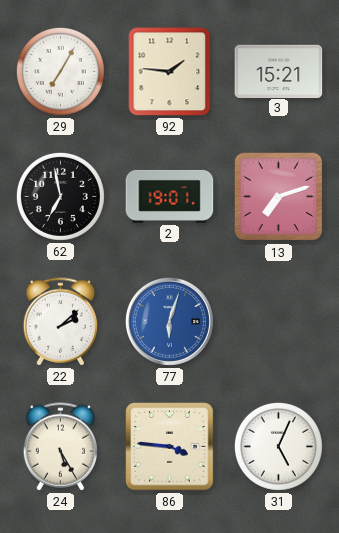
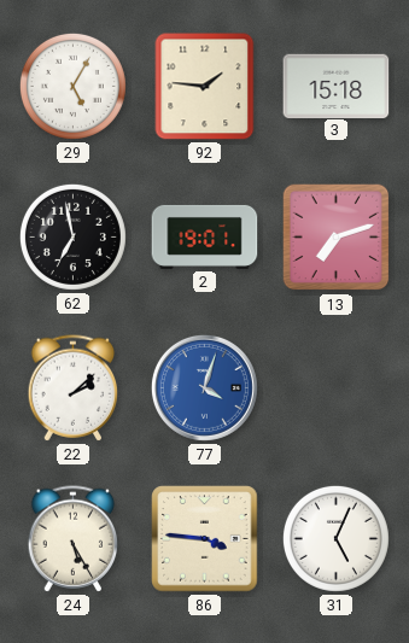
29: 7:05 -> 5:05
3: 15:21 -> 15:18
77: 6:03 -> 4:03
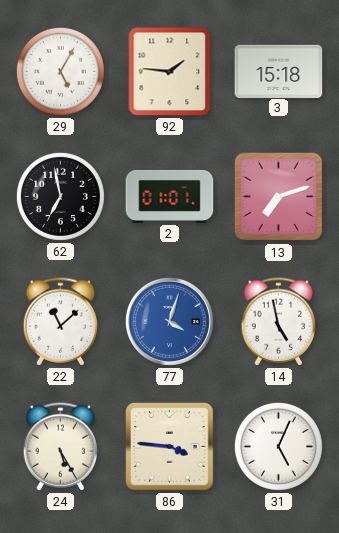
2: 19:01 -> 01:01
22: 2:08 -> 11:08
14: none -> 4:58
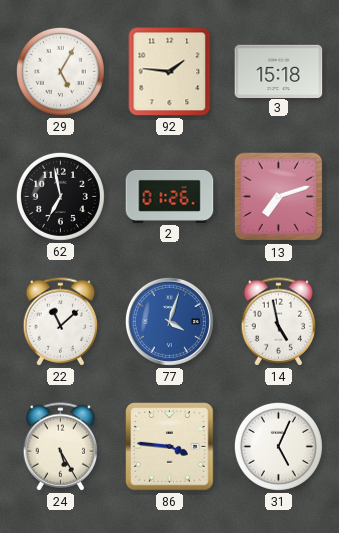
2: 01:01 -> 01:26
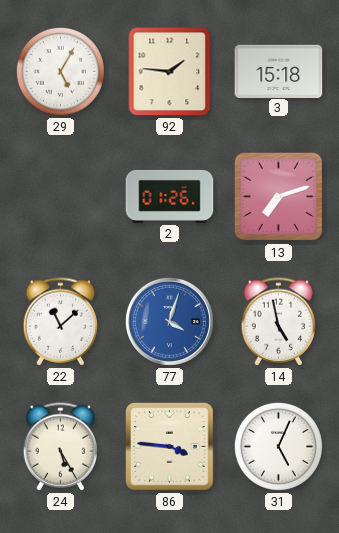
62: 6:58 -> none
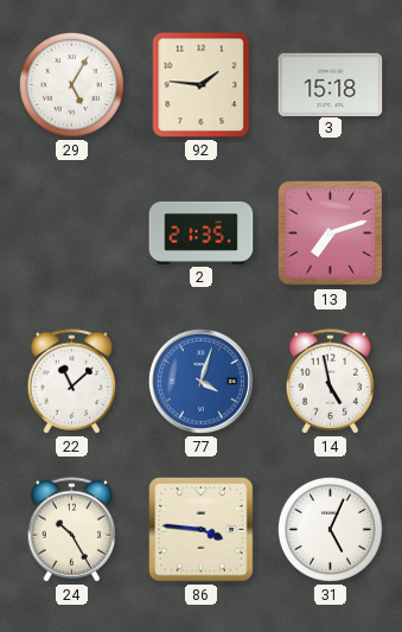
2: 01:26 -> 21:35
24: 5:25 -> 10:25
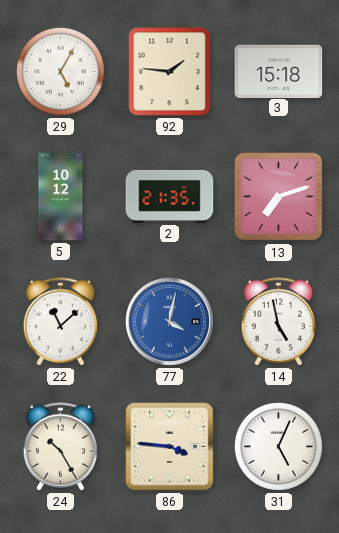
5: none -> 10:12
77: 4:03 -> 4:02
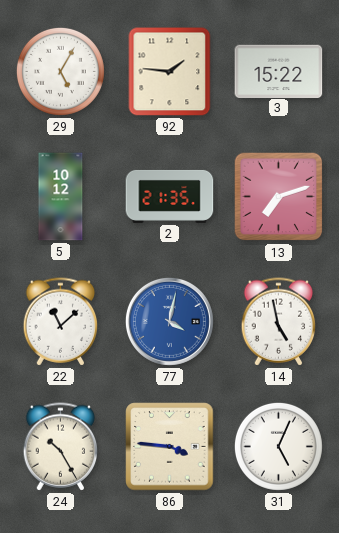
3: 15:18 -> 15:22
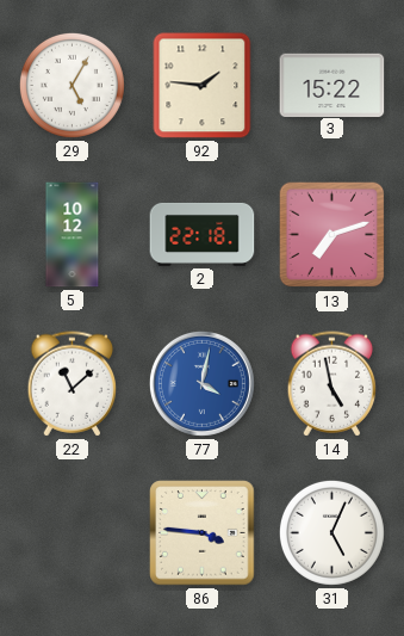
2: 21:35 -> 22:18
24: 10:25 -> none
